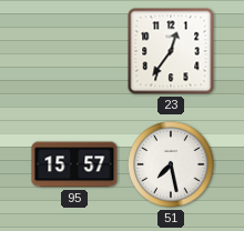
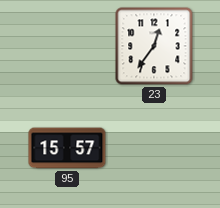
51: 7:28 -> none
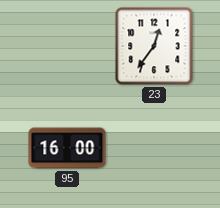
95: 15:57 -> 16:00
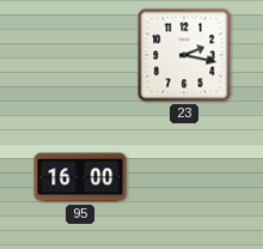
23: 12:36 -> 2:17
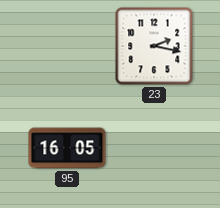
95: 16:00 -> 16:05
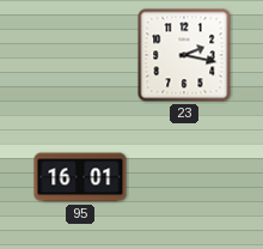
95: 16:05 -> 16:01
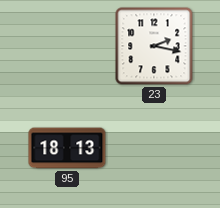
95: 16:01 -> 18:13
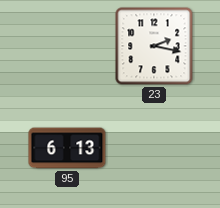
95: 18:13 -> 6:13
